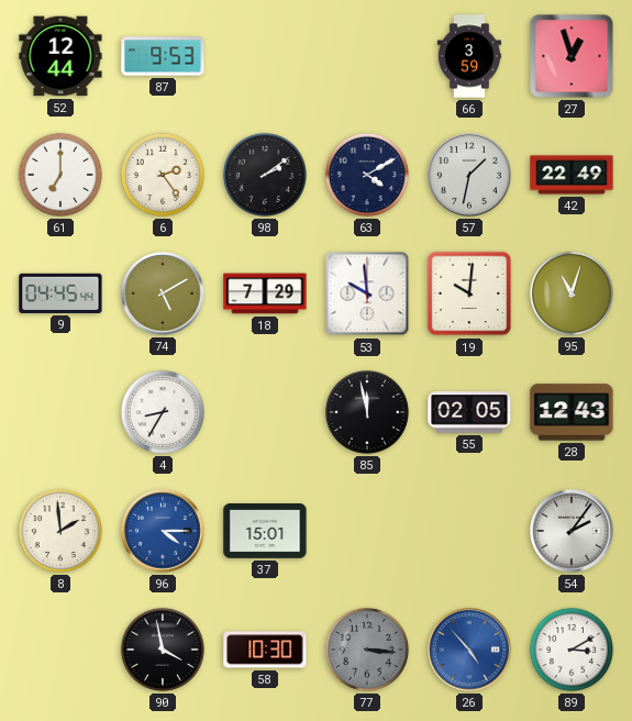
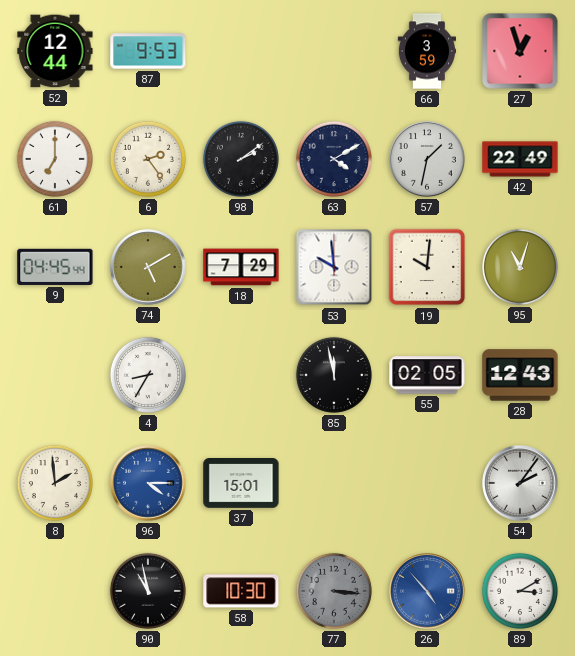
90: 3:58 -> 10:58
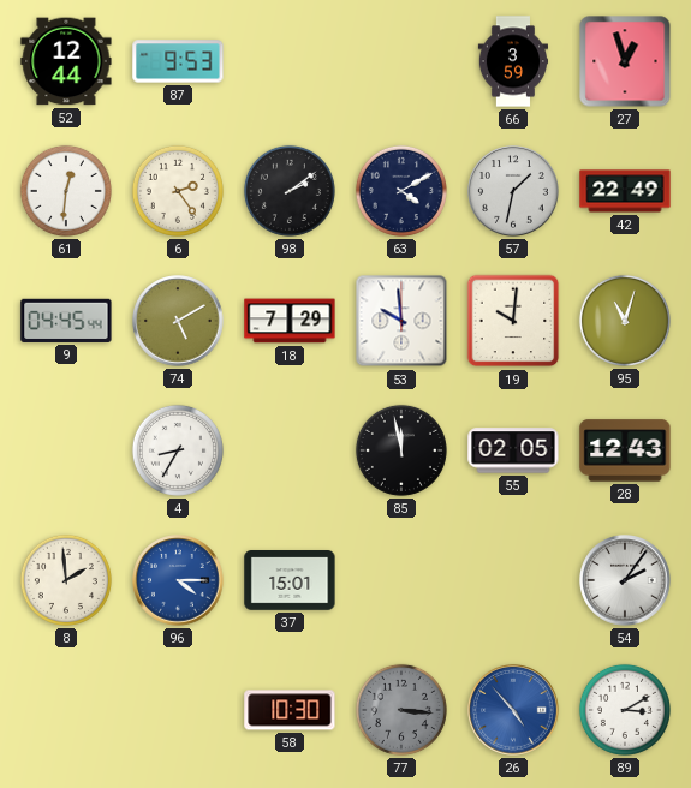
61: 7:00 -> 12:31
90: 10:58 -> none
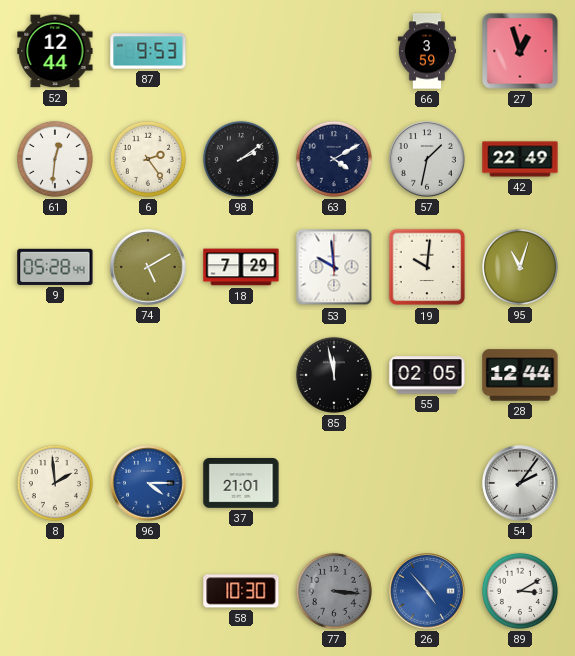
9: 04:45 -> 05:28
4: 8:35 -> none
28: 12:43 -> 12:44
37: 15:01 -> 21:01
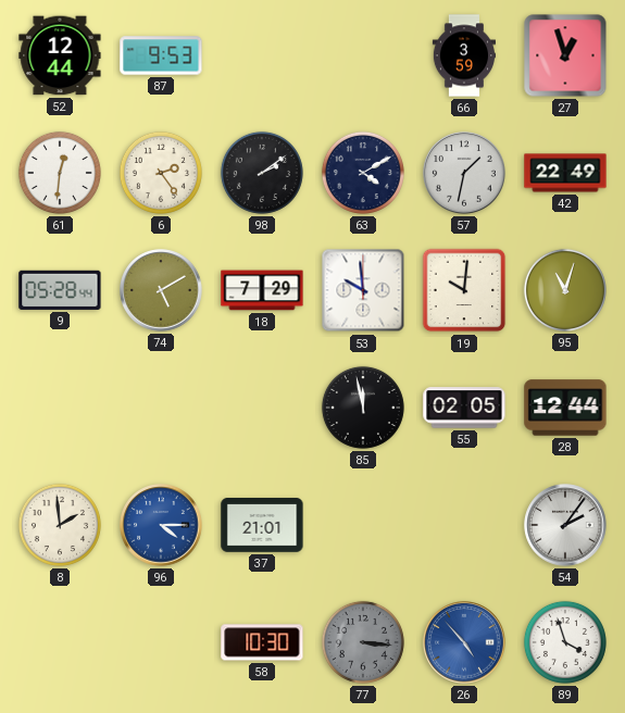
89: 3:10 -> 3:57
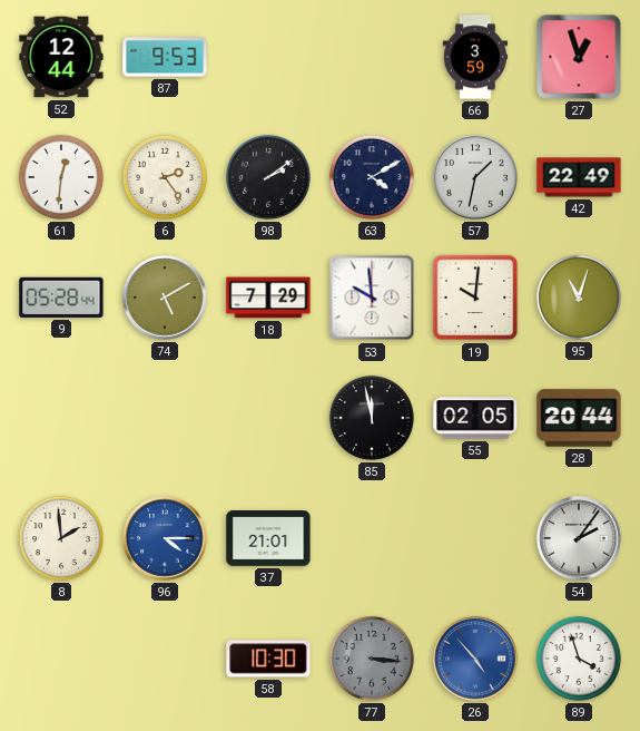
28: 12:44 -> 20:44
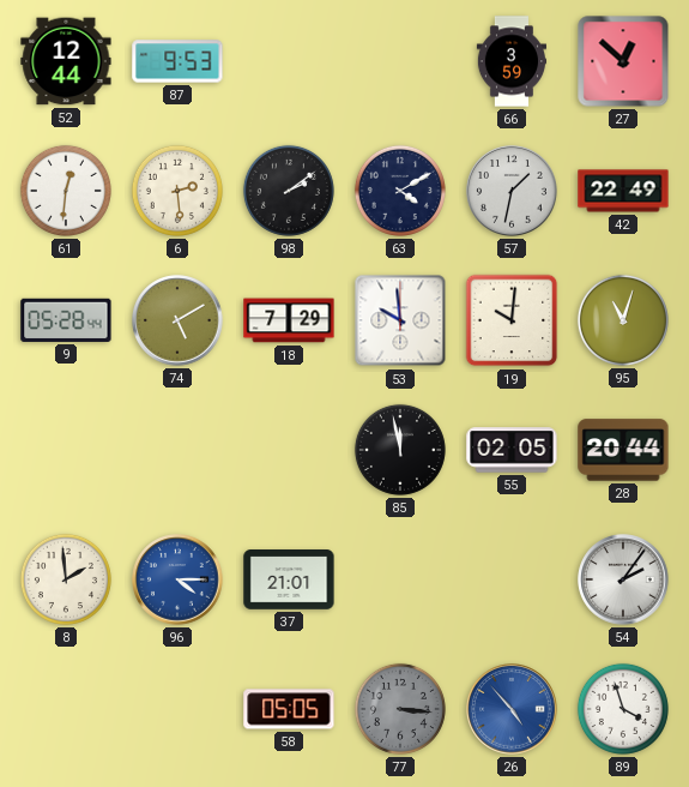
27: 12:57 -> 12:52
6: 2:24 -> 2:29
58: 10:30 -> 05:05
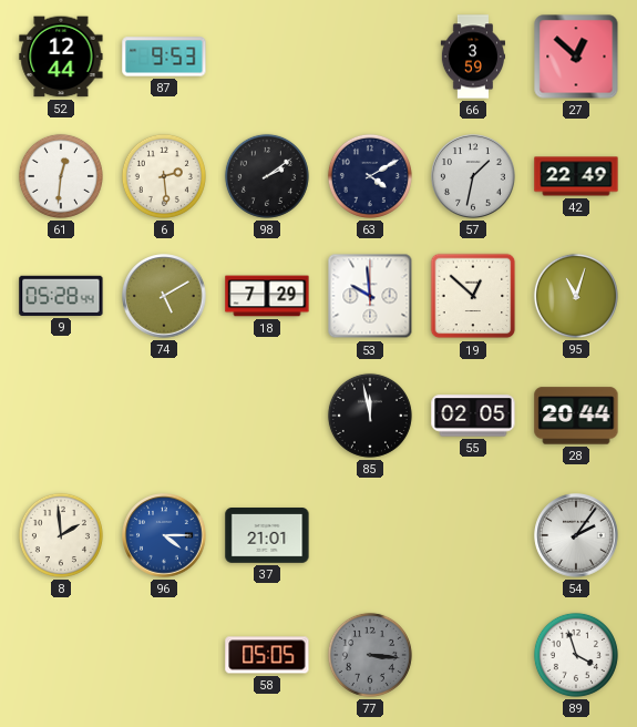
19: 10:01 -> 12:52
26: 4:53 -> none
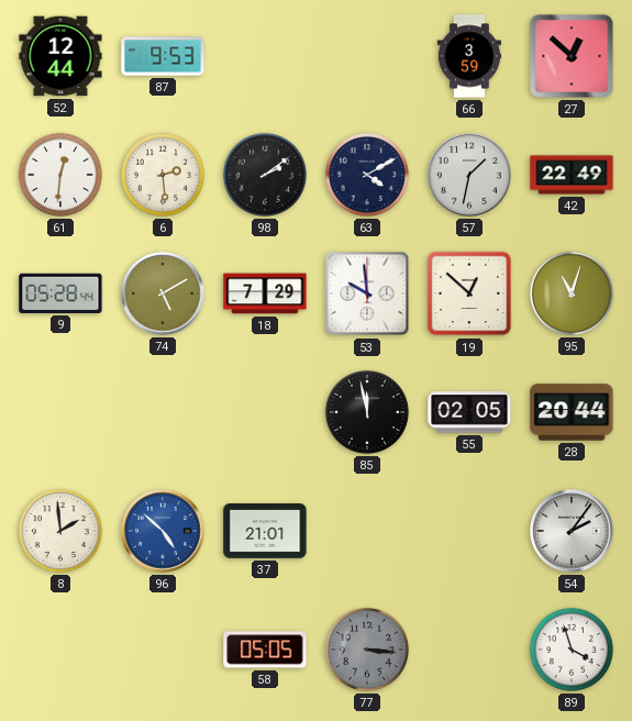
96: 4:15 -> 4:52
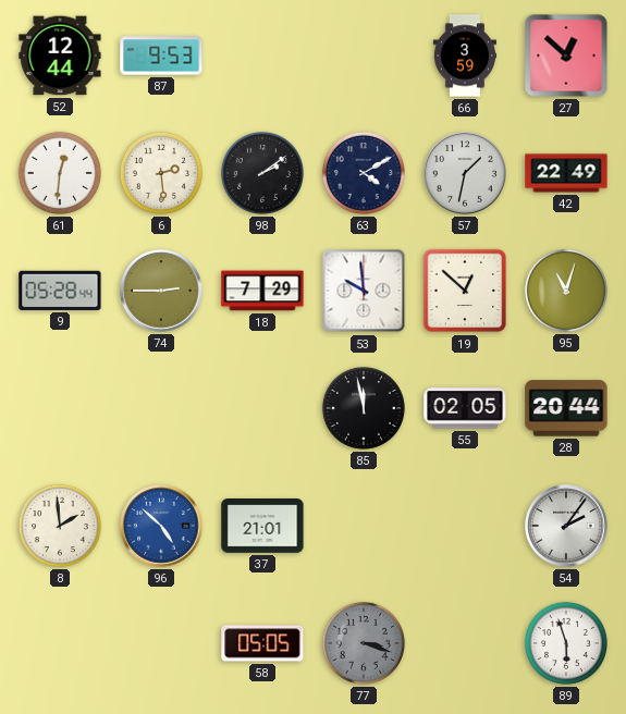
74: 5:10 -> 2:45
77: 3:16 -> 3:18
89: 3:57 -> 5:57
